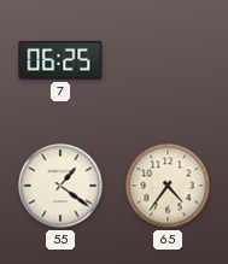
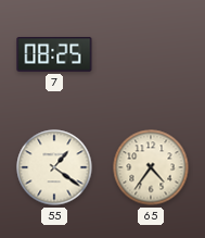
7: 06:25 -> 08:25
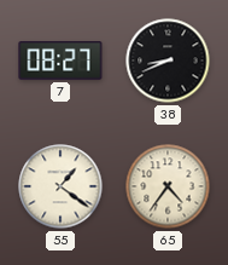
7: 08:25 -> 08:27
38: none -> 8:41
